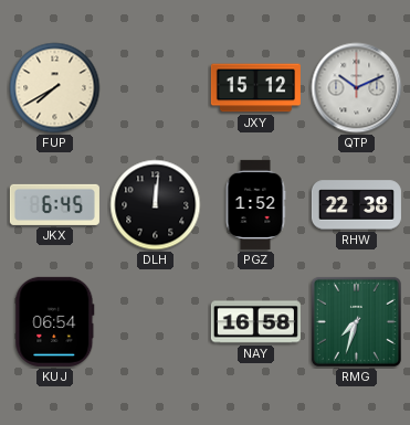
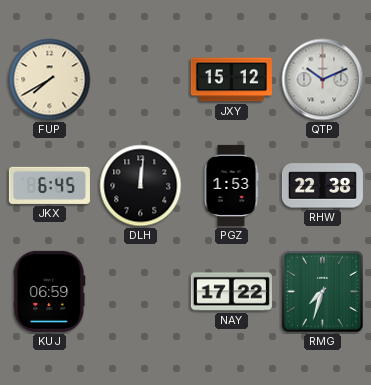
PGZ: 1:52 -> 1:53
KUJ: 06:54 -> 06:59
NAY: 16:58 -> 17:22
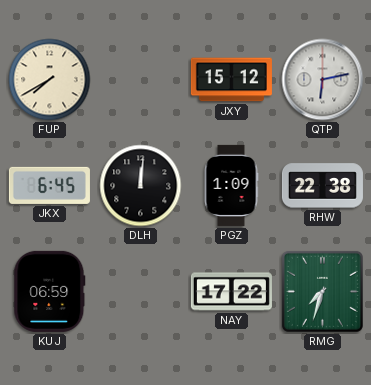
QTP: 10:11 -> 6:13
PGZ: 1:53 -> 1:09
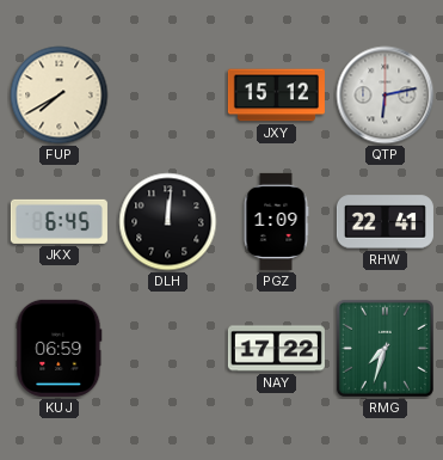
RHW: 22:38 -> 22:41
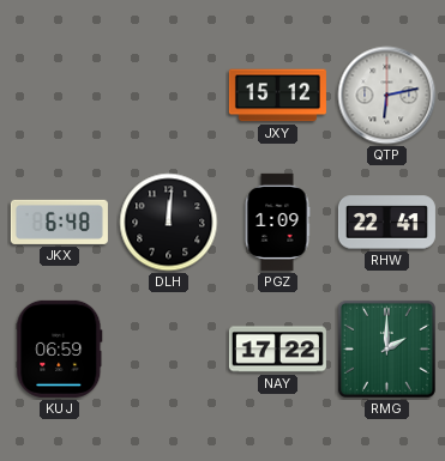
FUP: 7:40 -> none
JKX: 6:45 -> 6:48
RMG: 7:33 -> 2:00
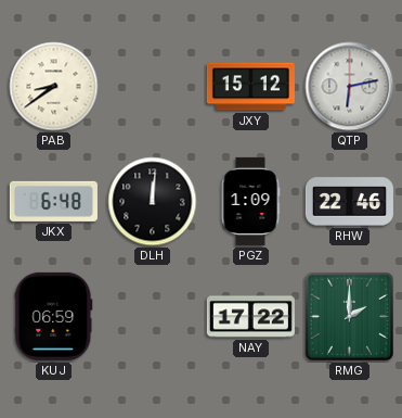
PAB: none -> 8:39
RHW: 22:41 -> 22:46
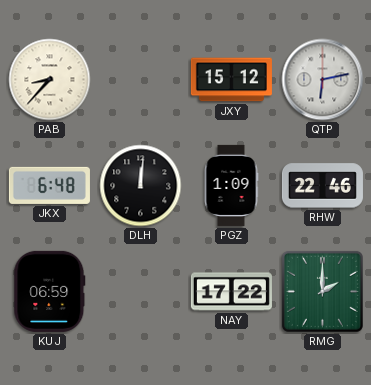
PAB: 8:39 -> 8:37
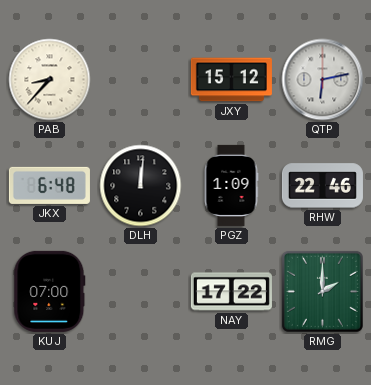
KUJ: 06:59 -> 07:00
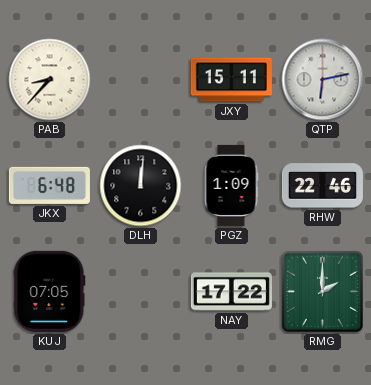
JXY: 15:12 -> 15:11
KUJ: 07:00 -> 07:05
